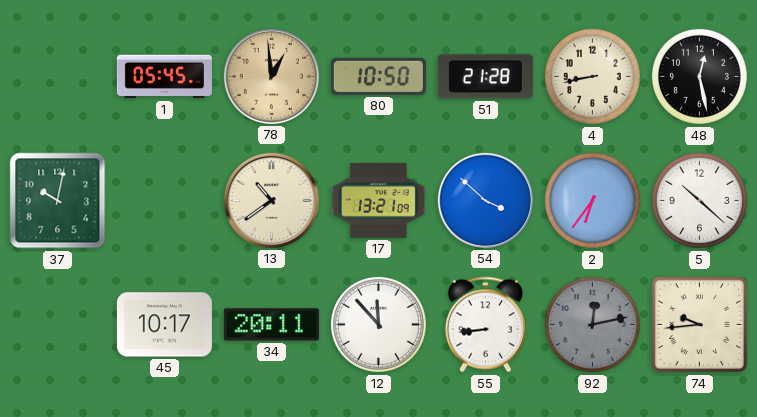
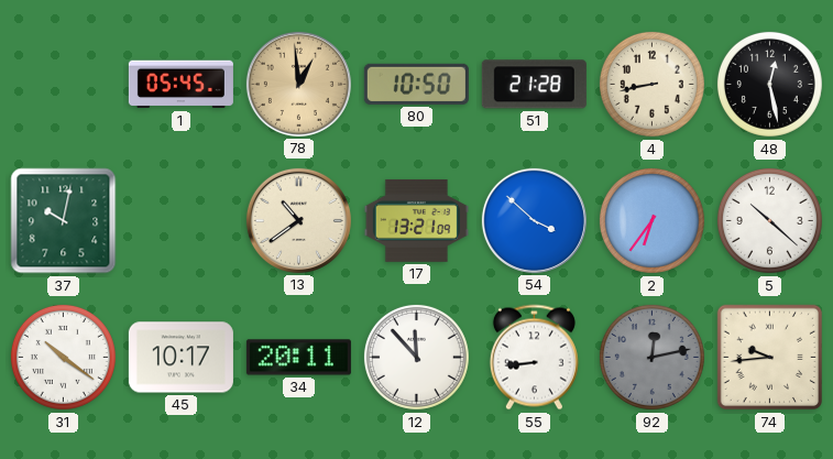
31: none -> 10:21
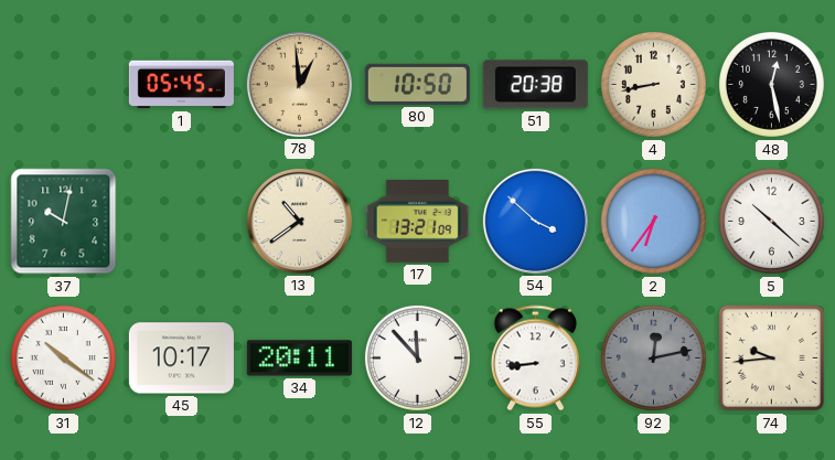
51: 21:28 -> 20:38
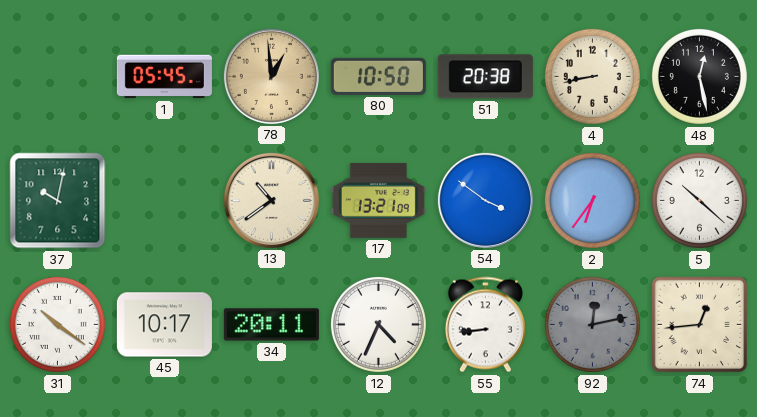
54: 3:52 -> 3:51
12: 11:53 -> 4:34
74: 9:44 -> 12:44
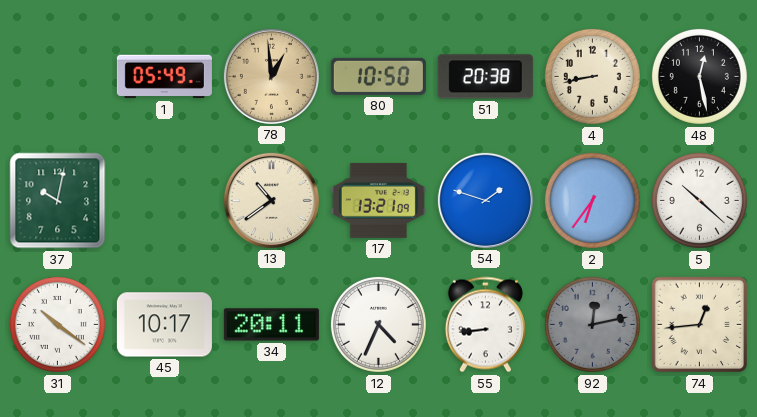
1: 05:45 -> 05:49
54: 3:51 -> 1:48
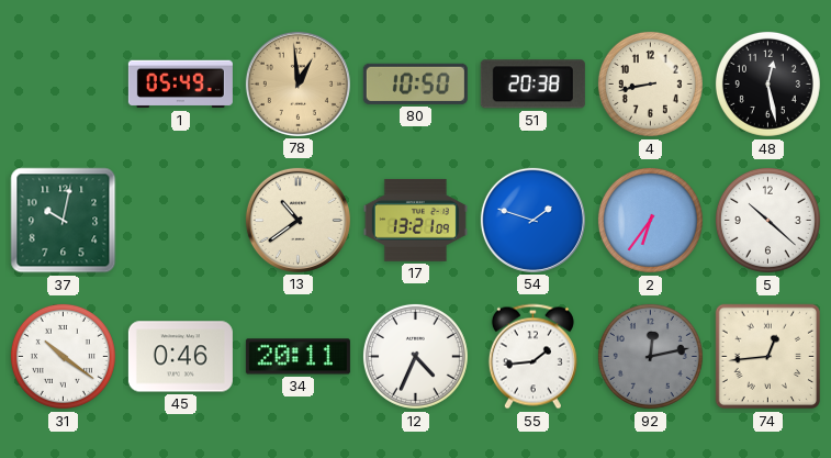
45: 10:17 -> 0:46
55: 8:44 -> 1:44
